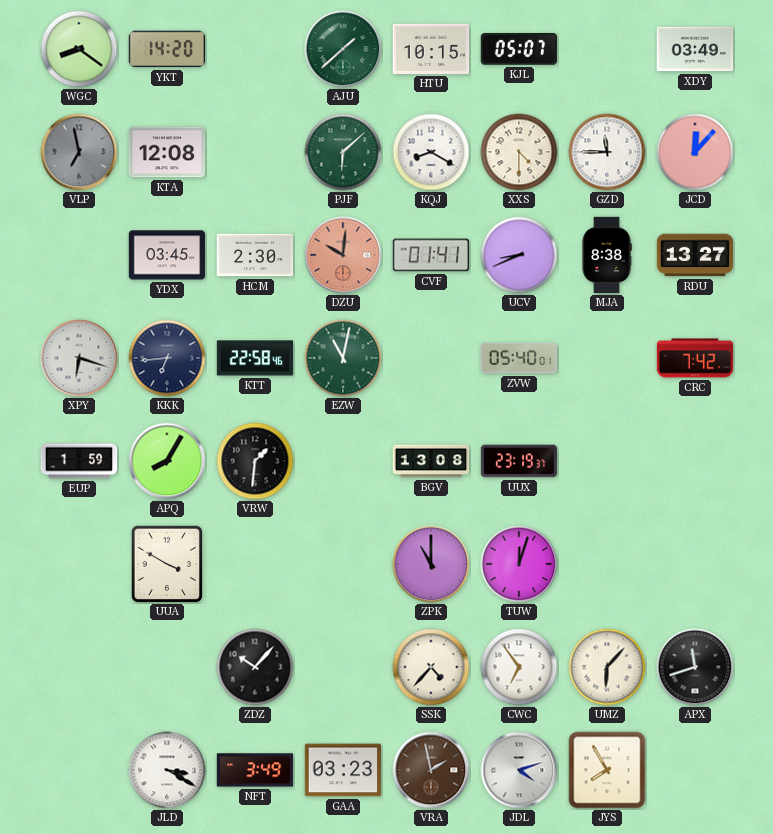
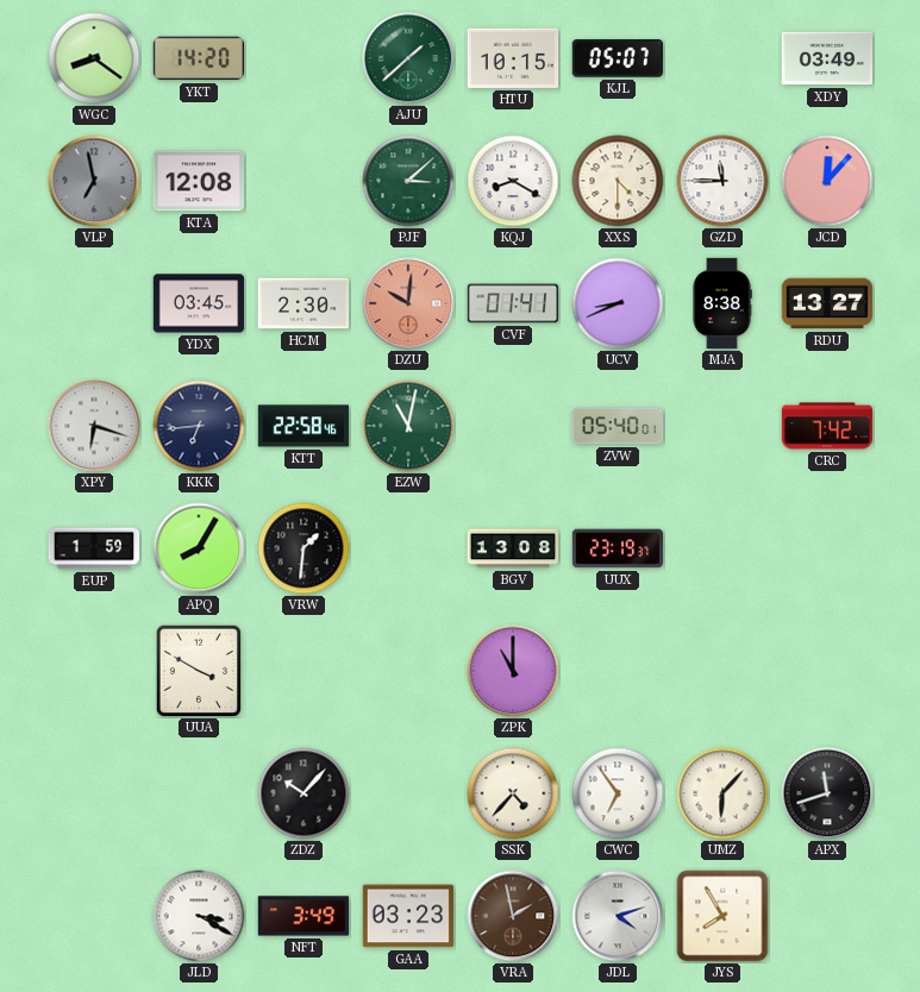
PJF: 6:08 -> 3:08
TUW: 12:03 -> none
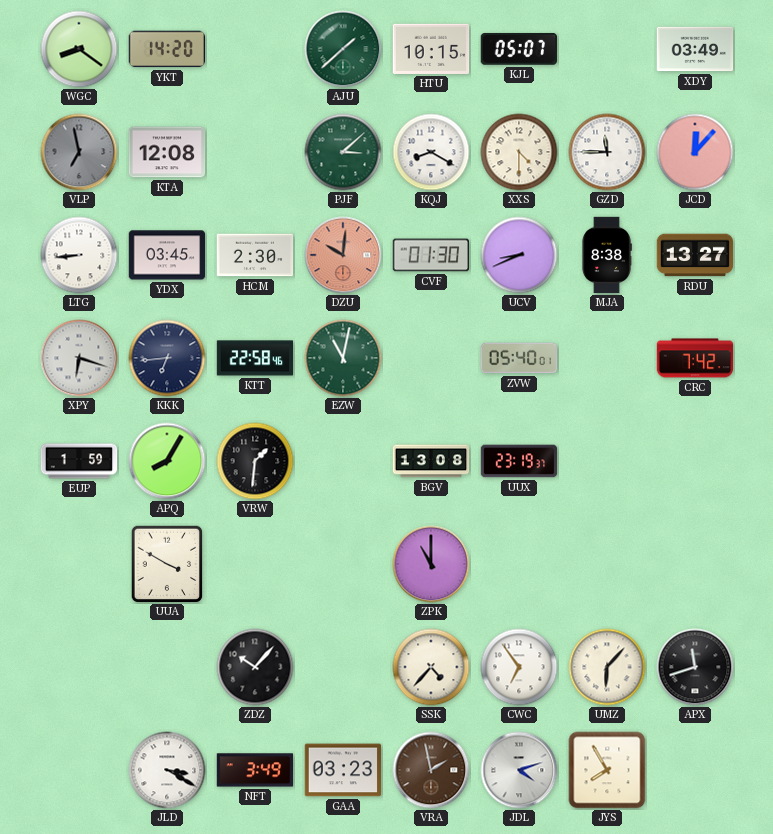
LTG: none -> 8:44
CVF: 01:41 -> 01:30
